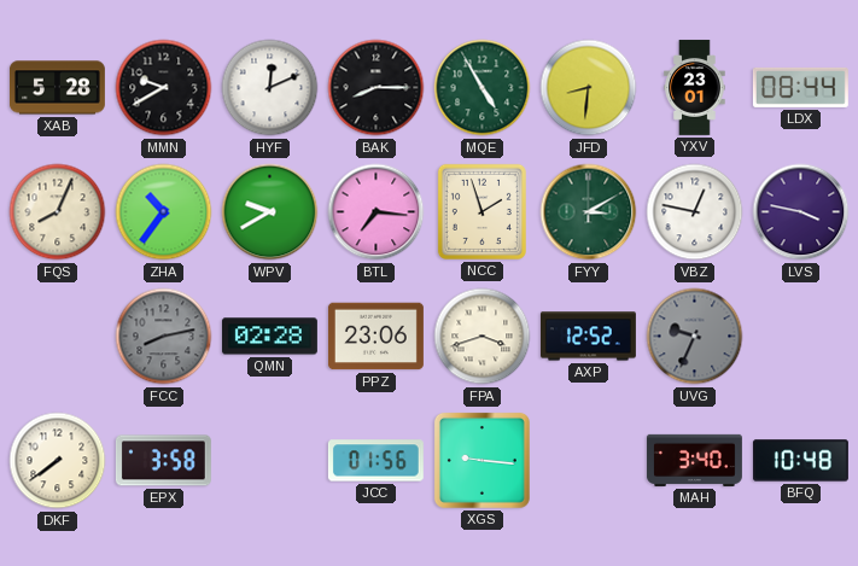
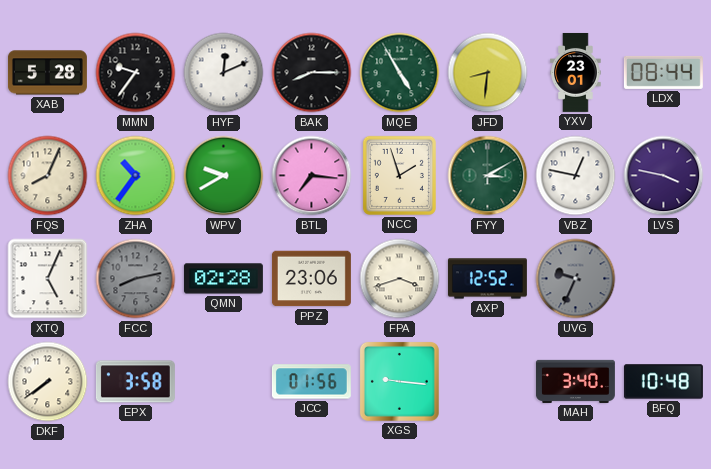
MMN: 9:40 -> 9:36
XTQ: none -> 5:04
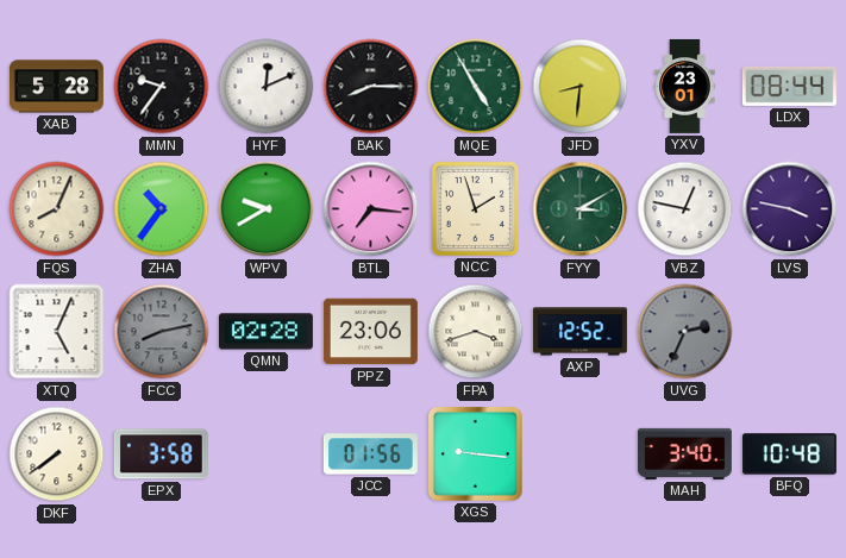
UVG: 9:34 -> 2:34
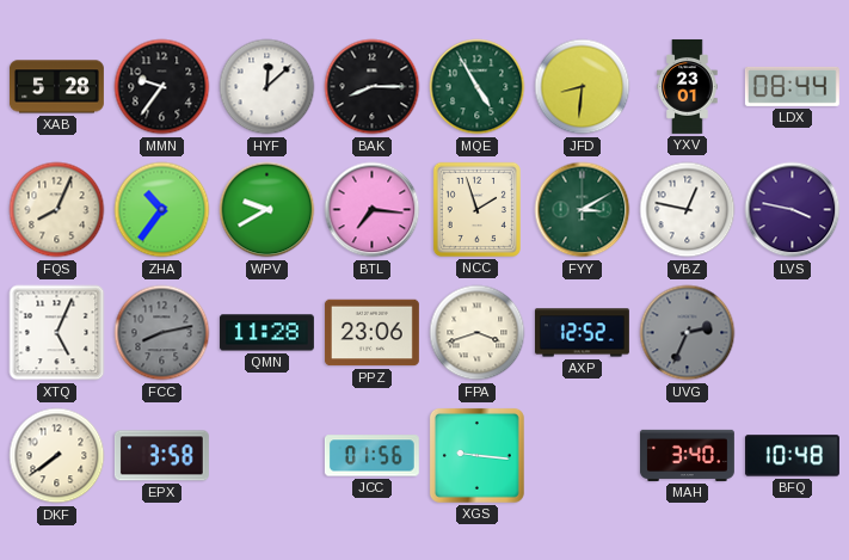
HYF: 12:11 -> 12:08
QMN: 02:28 -> 11:28
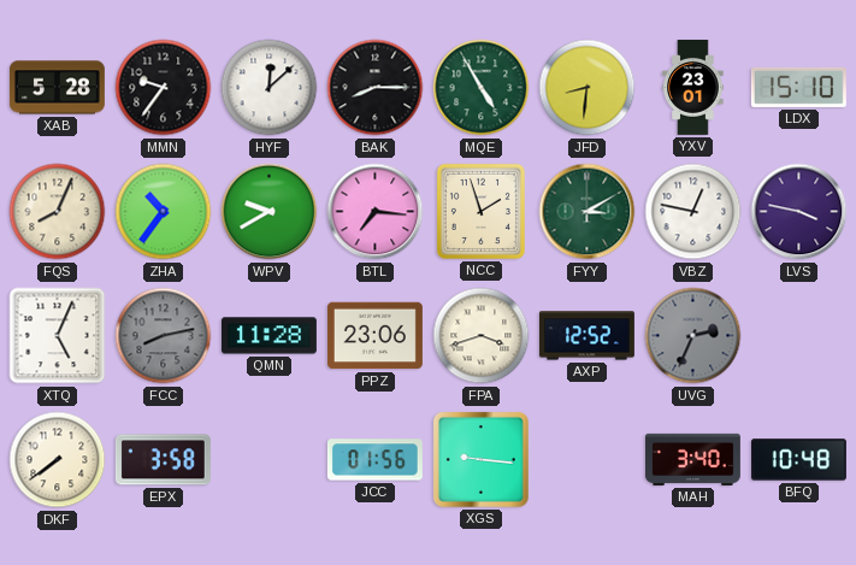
LDX: 08:44 -> 15:10
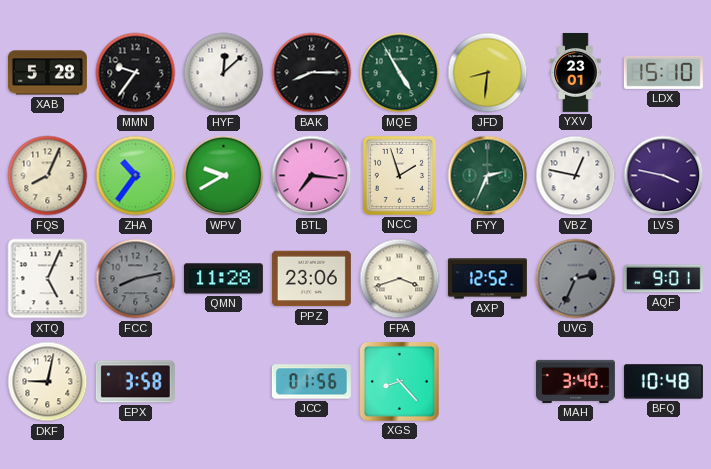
FYY: 3:10 -> 2:34
AQF: none -> 9:01
DKF: 7:39 -> 9:02
XGS: 9:16 -> 8:23
